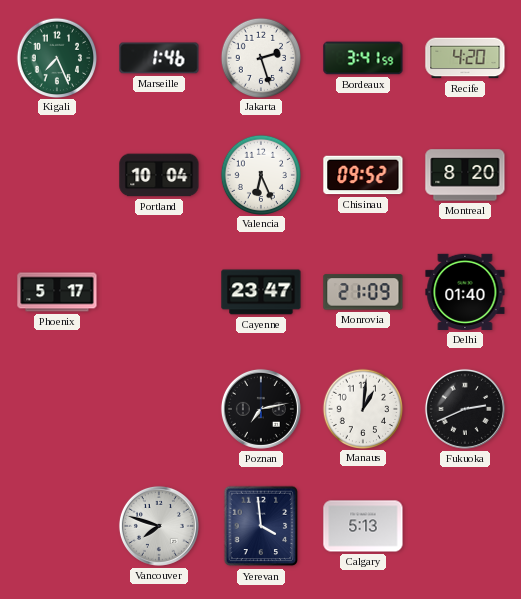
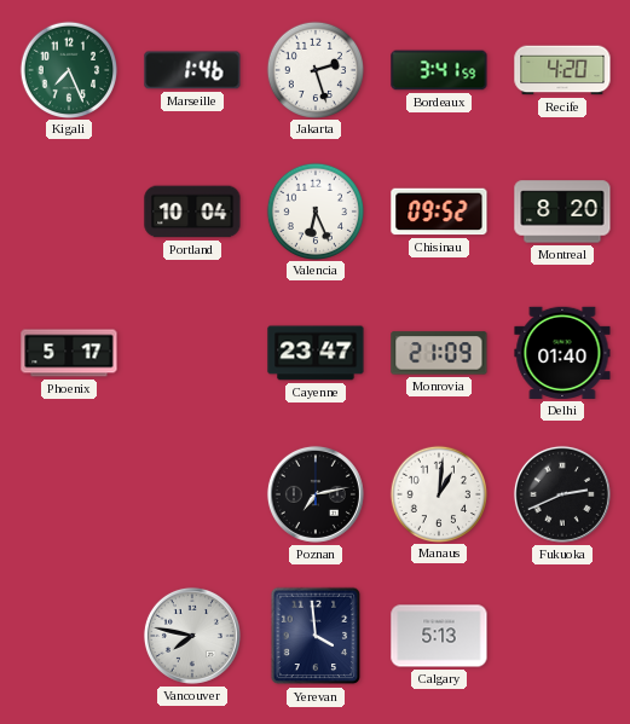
Vancouver: 7:48 -> 7:47
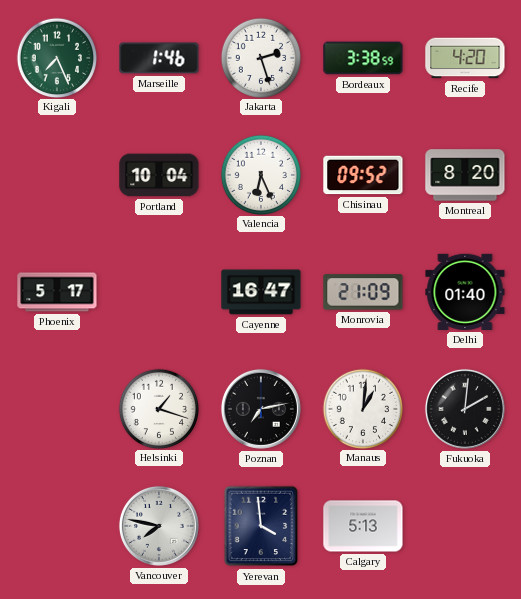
Bordeaux: 3:41 -> 3:38
Cayenne: 23:47 -> 16:47
Helsinki: none -> 1:18
Fukuoka: 2:41 -> 2:01
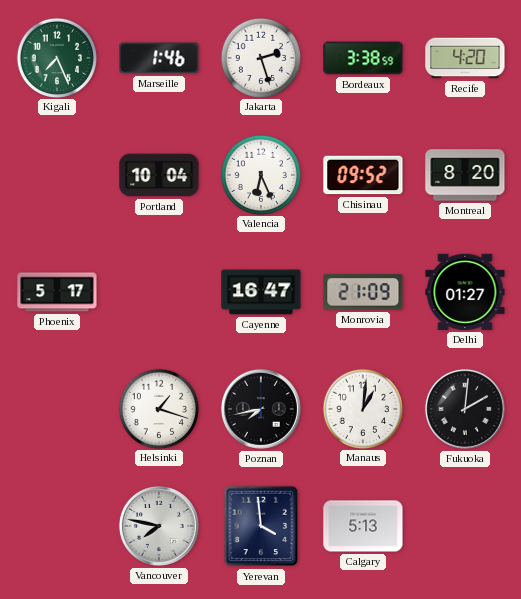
Delhi: 01:40 -> 01:27
Poznan: 7:13 -> 7:43
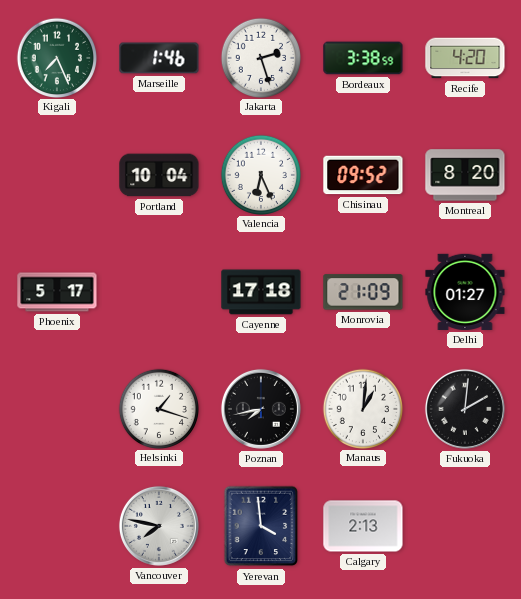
Cayenne: 16:47 -> 17:18
Calgary: 5:13 -> 2:13
